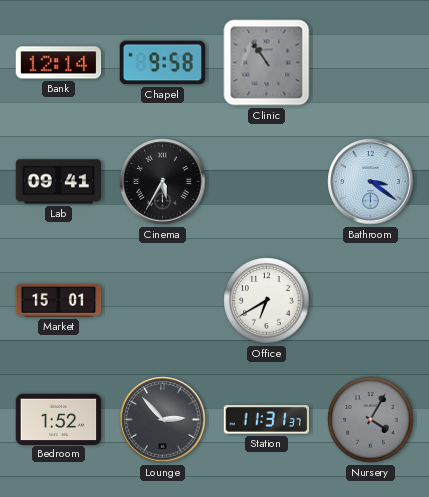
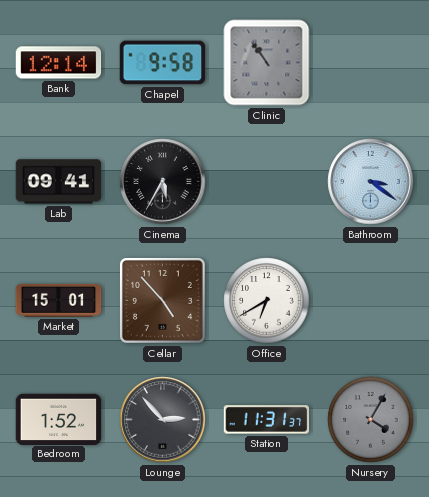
Cellar: none -> 4:53
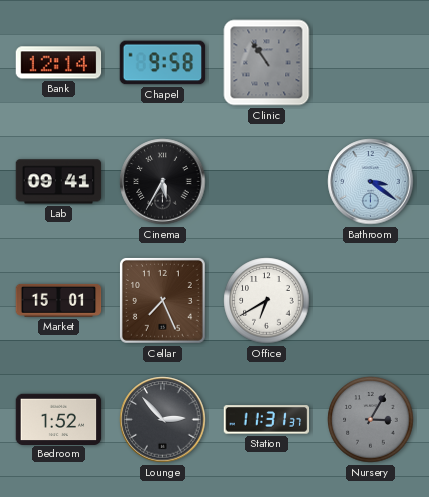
Cellar: 4:53 -> 7:26
Nursery: 4:05 -> 3:05
